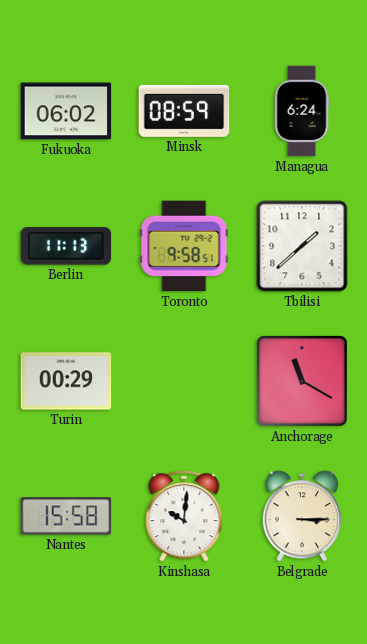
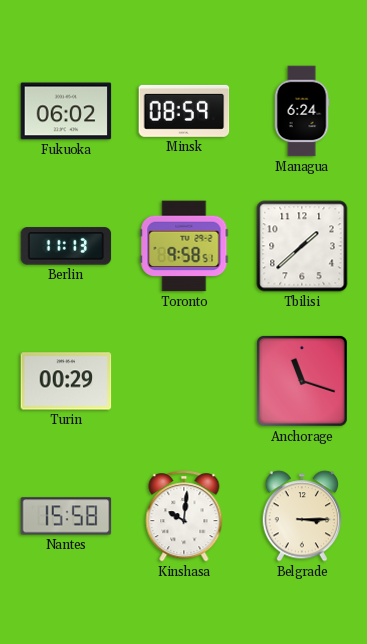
Anchorage: 11:20 -> 11:18
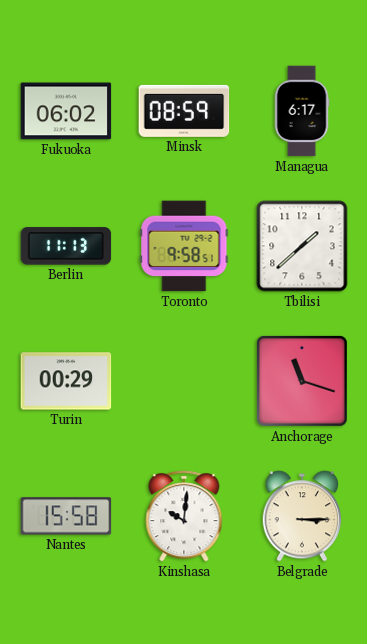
Managua: 6:24 -> 6:17
